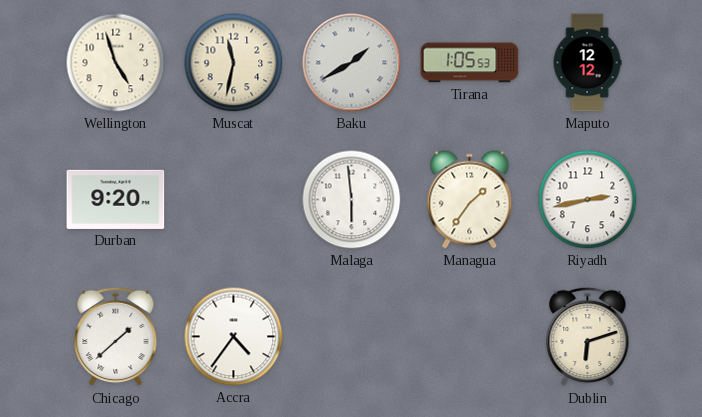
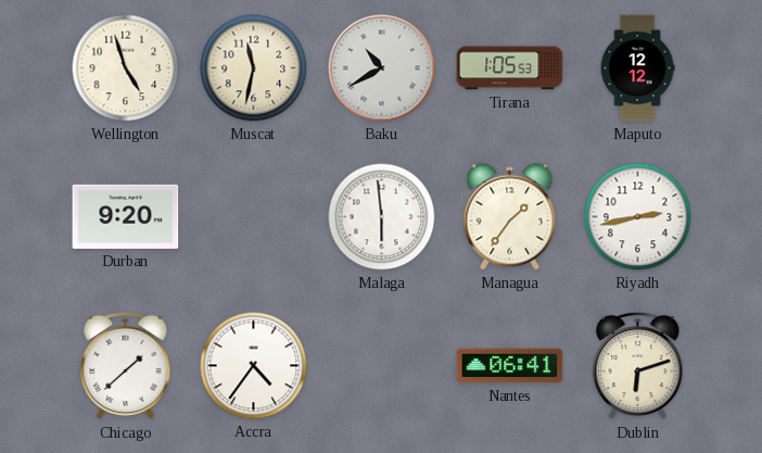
Baku: 1:40 -> 10:40
Nantes: none -> 06:41
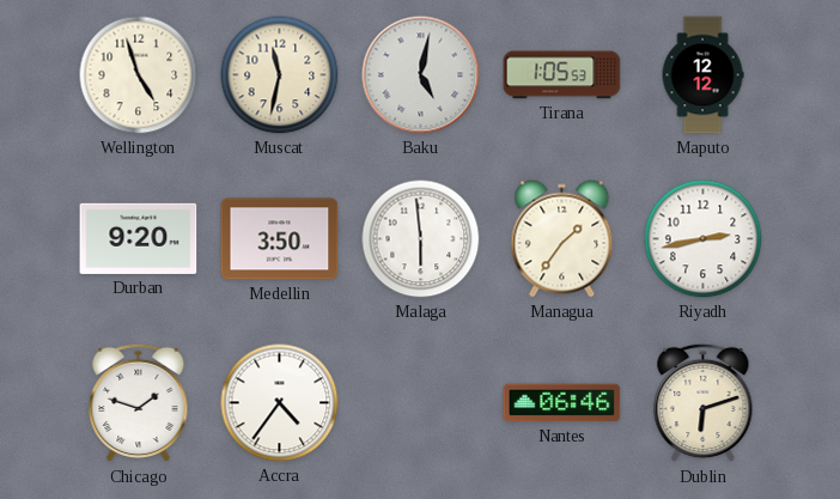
Baku: 10:40 -> 5:02
Medellin: none -> 3:50
Chicago: 1:38 -> 1:48
Nantes: 06:41 -> 06:46
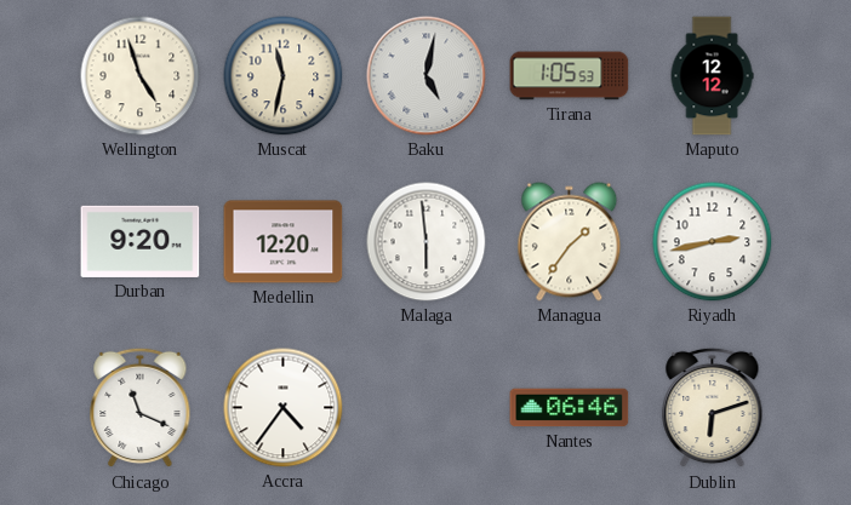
Medellin: 3:50 -> 12:20
Chicago: 1:48 -> 11:19
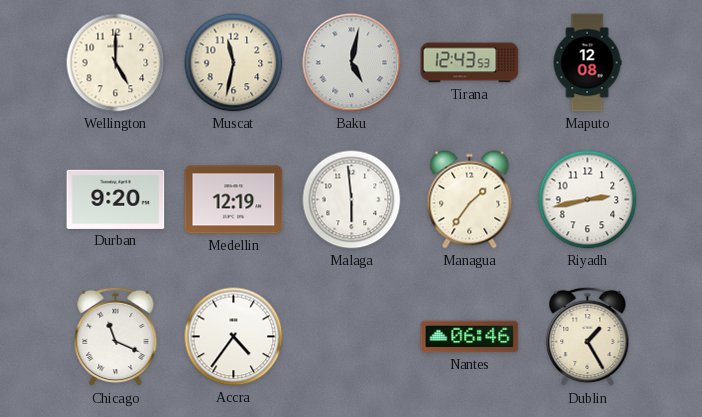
Wellington: 4:57 -> 5:00
Tirana: 1:05 -> 12:43
Maputo: 12:12 -> 12:08
Medellin: 12:20 -> 12:19
Dublin: 6:12 -> 1:25
